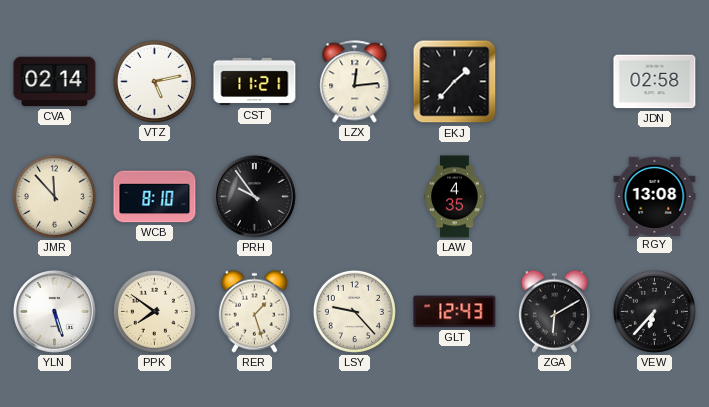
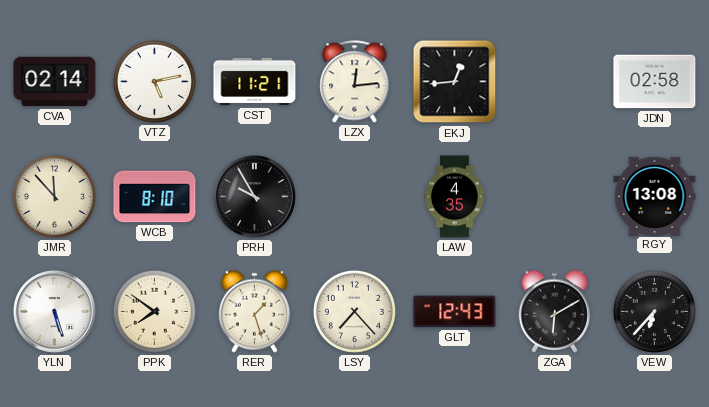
EKJ: 1:37 -> 12:44
PRH: 9:54 -> 9:55
LSY: 9:23 -> 7:23
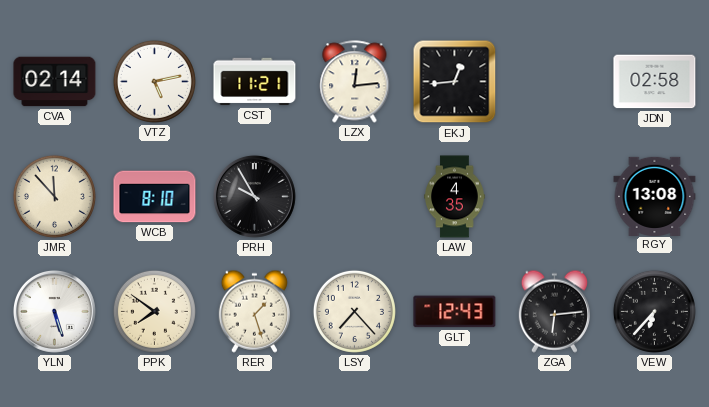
ZGA: 6:10 -> 6:14
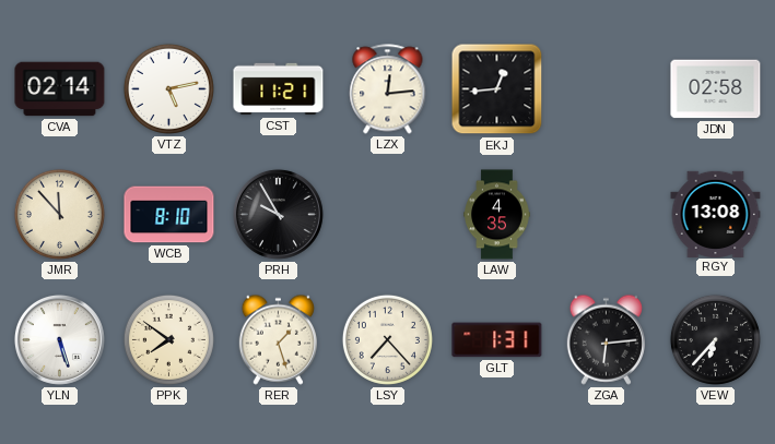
GLT: 12:43 -> 1:31
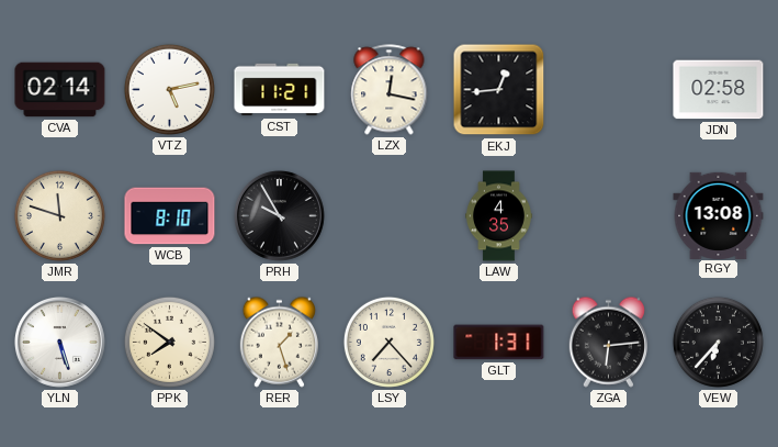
LZX: 12:14 -> 12:17
JMR: 11:53 -> 11:48
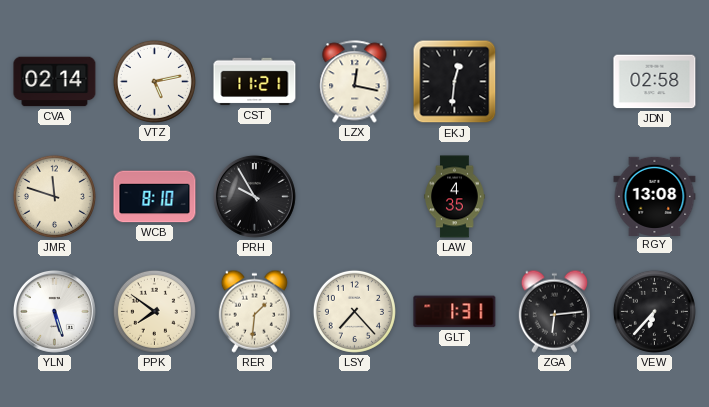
EKJ: 12:44 -> 12:31
RER: 1:27 -> 1:31
